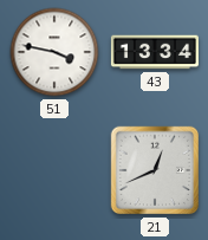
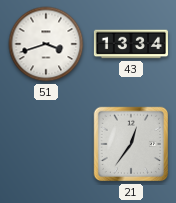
51: 3:47 -> 3:42
21: 12:41 -> 12:36
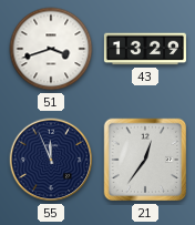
43: 13:34 -> 13:29
55: none -> 11:56
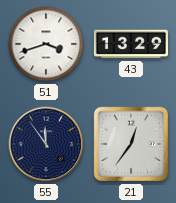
55: 11:56 -> 11:54
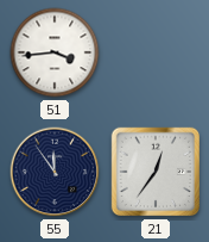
51: 3:42 -> 3:44
43: 13:29 -> none
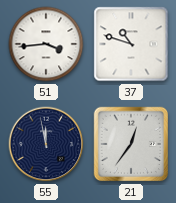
37: none -> 10:48
55: 11:54 -> 11:58
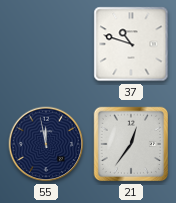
51: 3:44 -> none
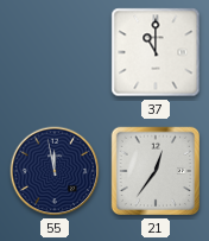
37: 10:48 -> 11:00
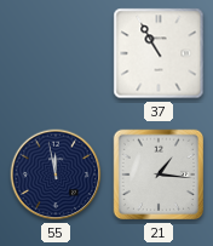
37: 11:00 -> 10:55
21: 12:36 -> 1:16
